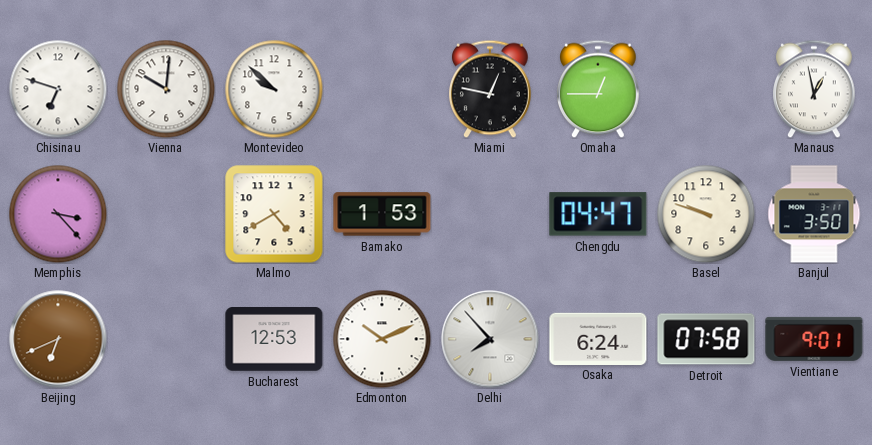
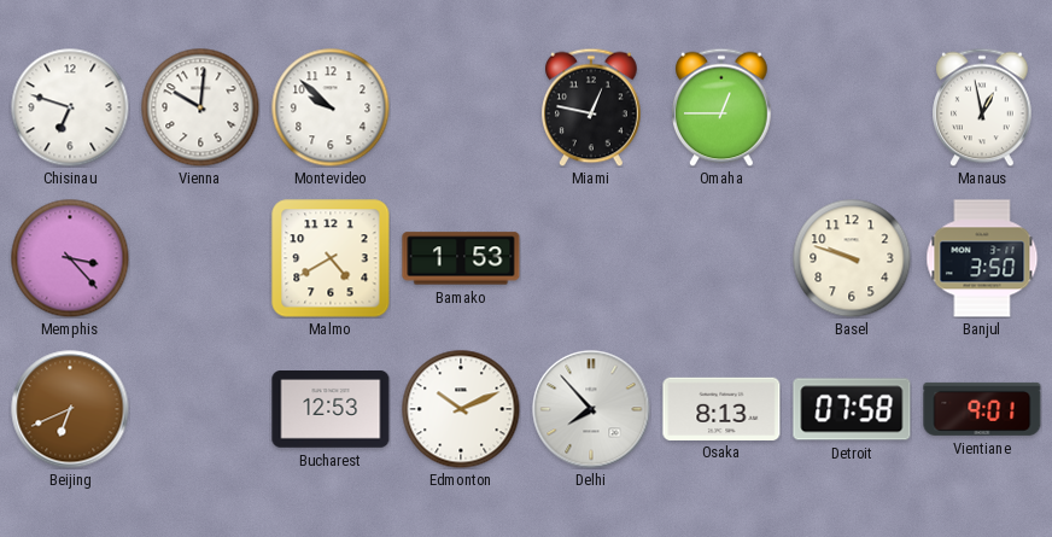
Chengdu: 04:47 -> none
Osaka: 6:24 -> 8:13
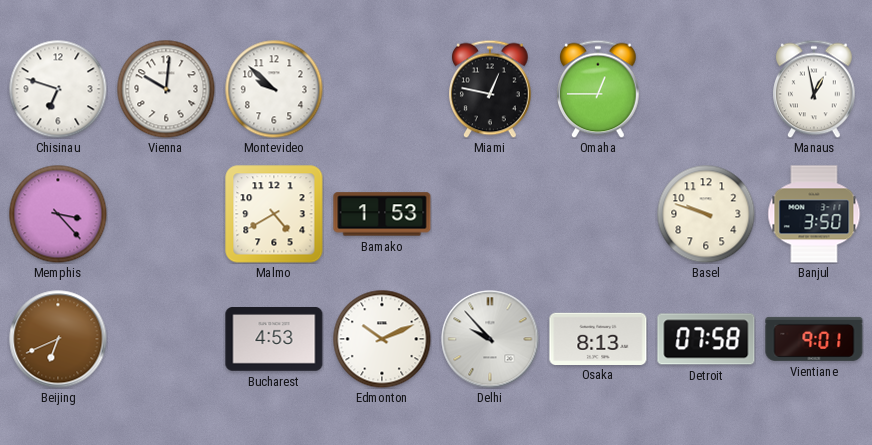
Bucharest: 12:53 -> 4:53
Delhi: 7:53 -> 9:53
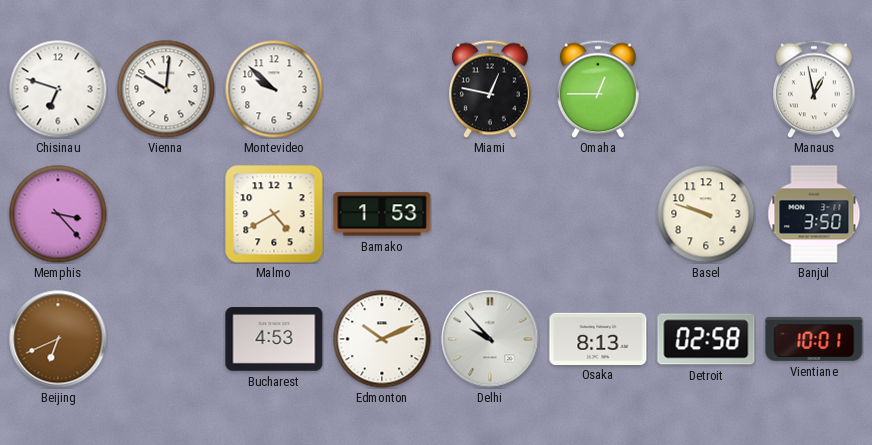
Detroit: 07:58 -> 02:58
Vientiane: 9:01 -> 10:01
